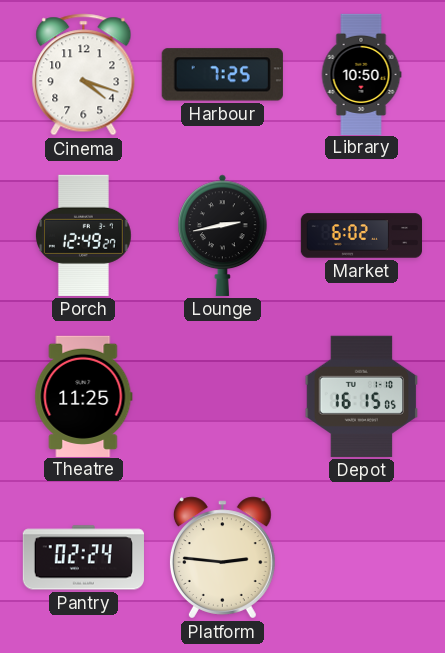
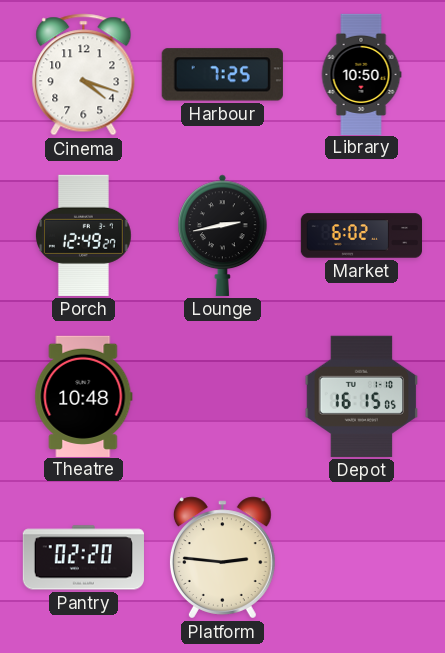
Theatre: 11:25 -> 10:48
Pantry: 02:24 -> 02:20
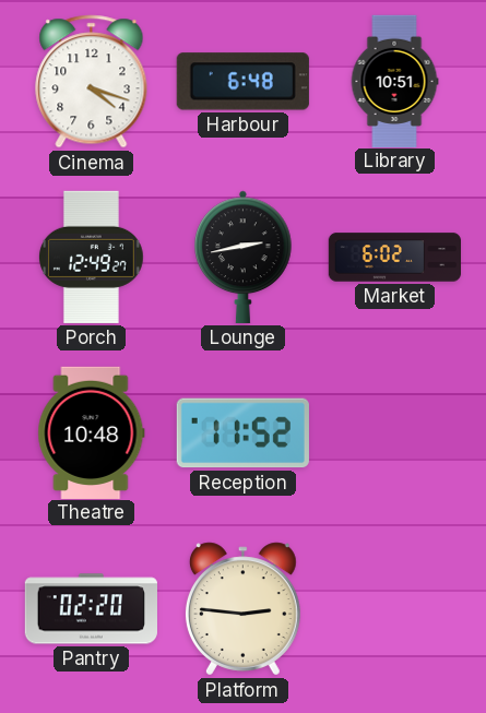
Harbour: 7:25 -> 6:48
Library: 10:50 -> 10:51
Reception: none -> 11:52
Depot: 16:15 -> none
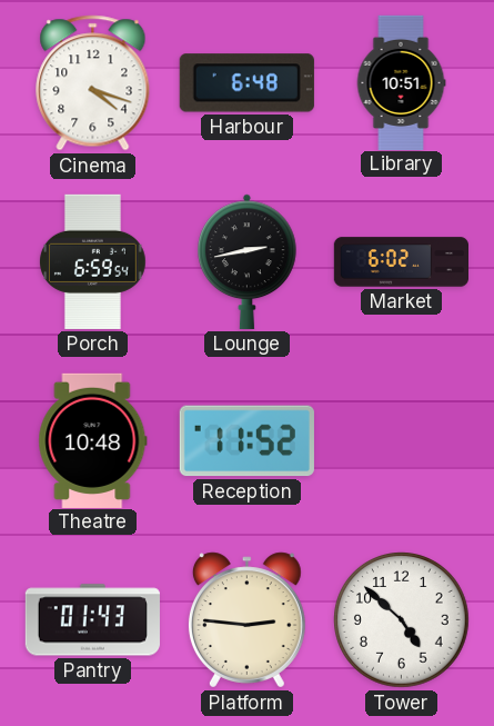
Porch: 12:49 -> 6:59
Pantry: 02:20 -> 01:43
Tower: none -> 4:52
